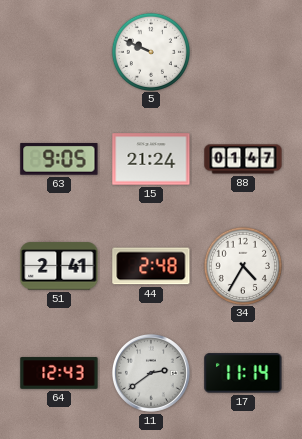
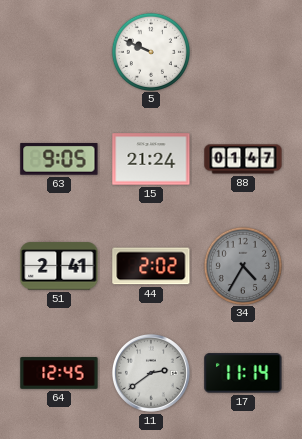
44: 2:48 -> 2:02
34 dial: white -> grey
64: 12:43 -> 12:45
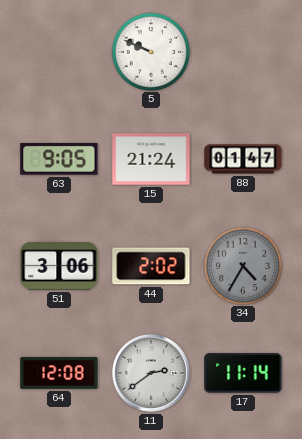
51: 2:41 -> 3:06
64: 12:45 -> 12:08
